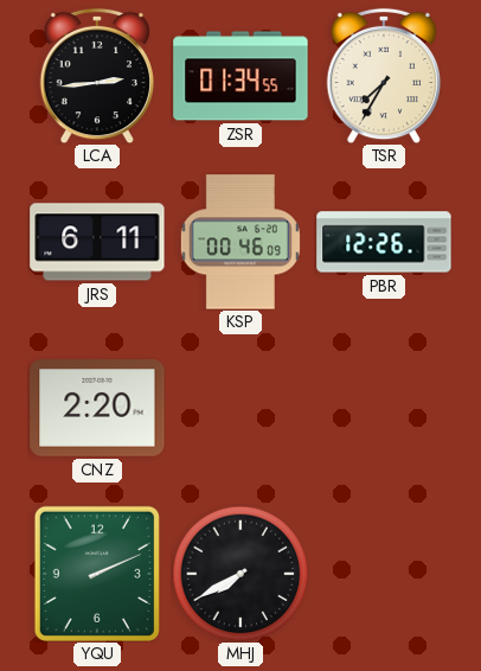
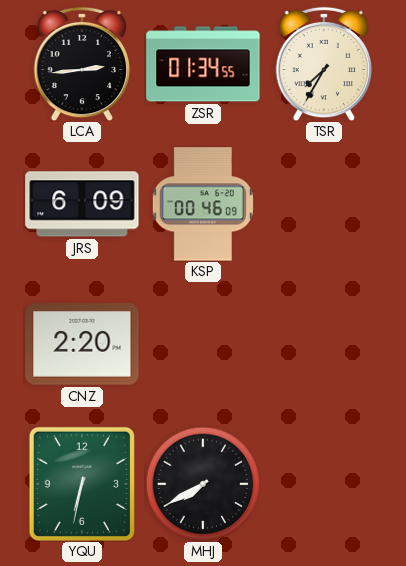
JRS: 6:11 -> 6:09
PBR: 12:26 -> none
YQU: 2:11 -> 6:32
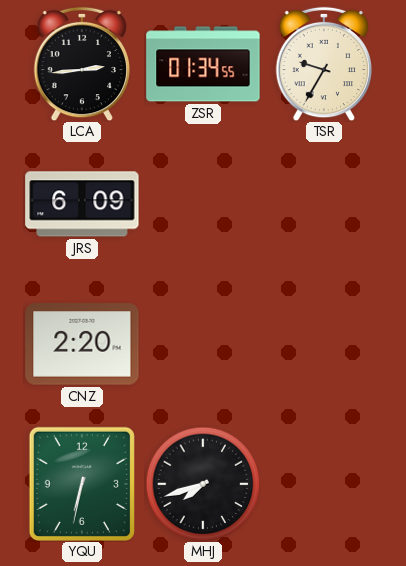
TSR: 7:35 -> 9:35
KSP: 00:46 -> none
MHJ: 7:40 -> 7:42
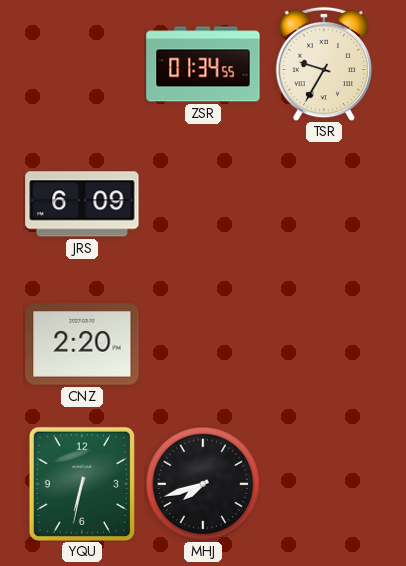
LCA: 2:44 -> none
